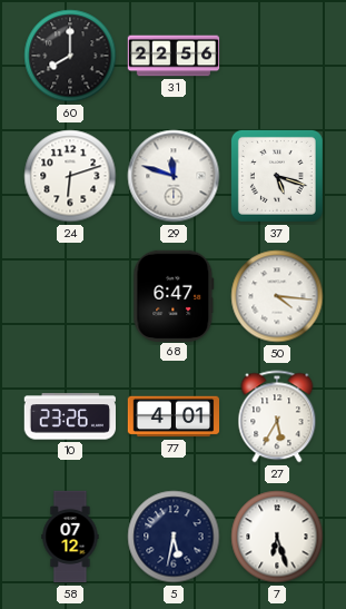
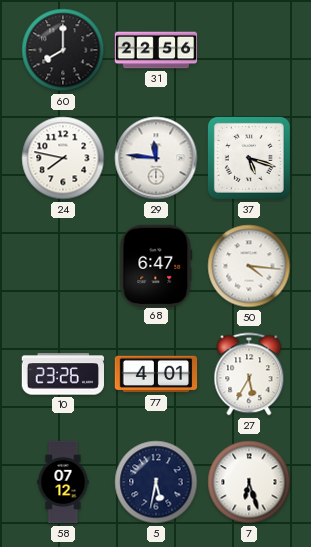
24: 6:12 -> 7:47
29: 11:48 -> 11:46
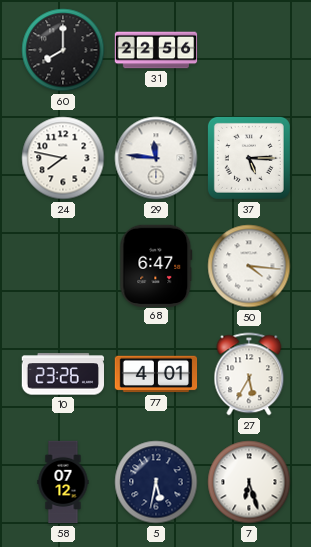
37: 5:18 -> 5:15
